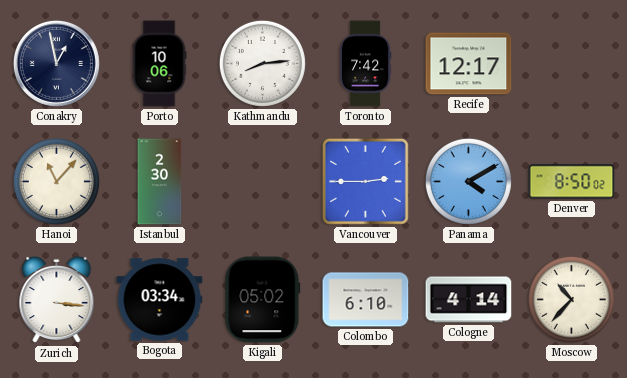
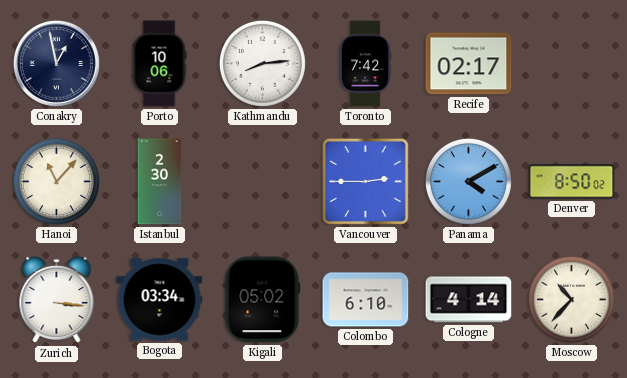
Recife: 12:17 -> 02:17
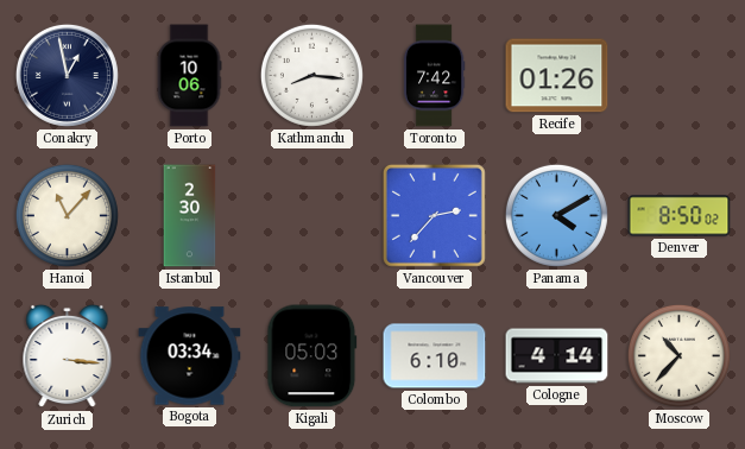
Kathmandu: 8:14 -> 8:16
Recife: 02:17 -> 01:26
Vancouver: 2:45 -> 2:37
Kigali: 05:02 -> 05:03
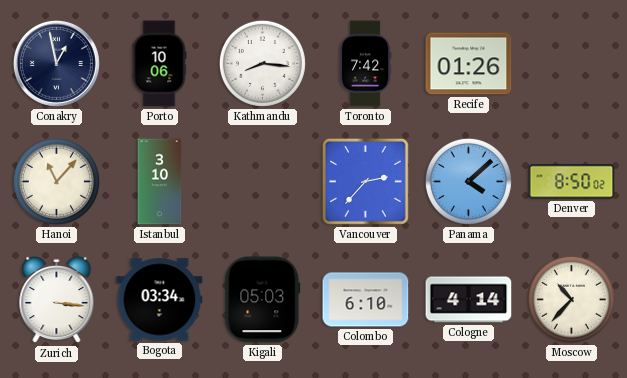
Istanbul: 2:30 -> 3:10
Panama: 4:10 -> 4:08
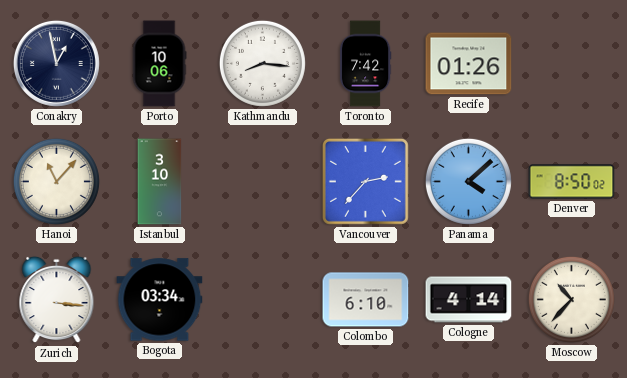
Kigali: 05:03 -> none
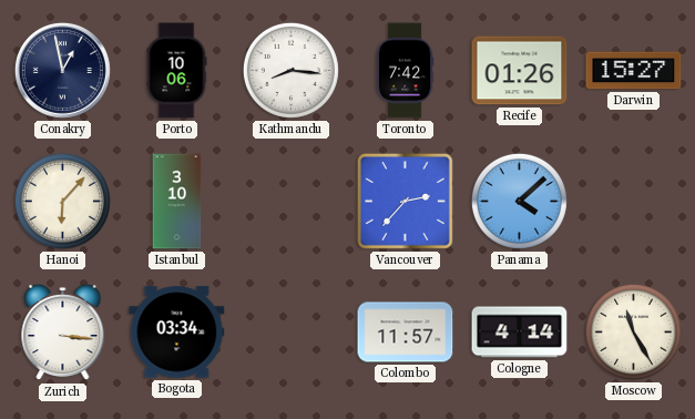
Darwin: none -> 15:27
Hanoi: 11:07 -> 6:07
Denver: 8:50 -> none
Colombo: 6:10 -> 11:57
Moscow: 10:37 -> 11:25
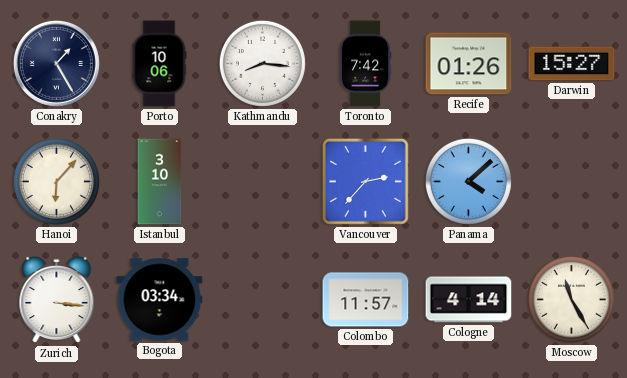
Conakry: 12:58 -> 1:25
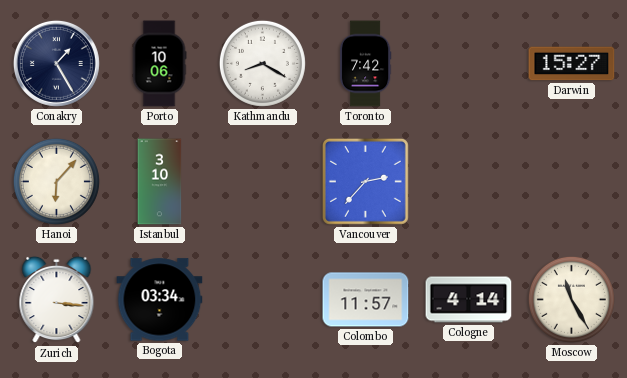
Kathmandu: 8:16 -> 8:20
Recife: 01:26 -> none
Panama: 4:08 -> none
